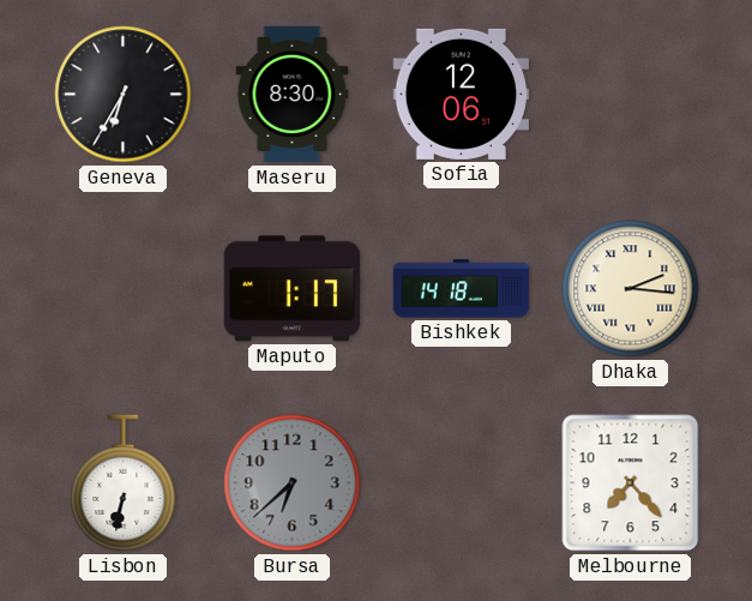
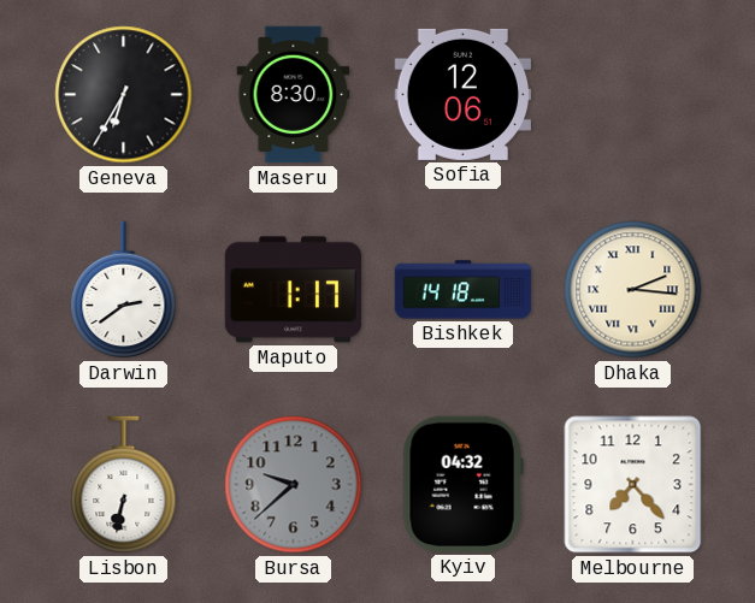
Darwin: none -> 2:39
Bursa: 6:38 -> 9:38
Kyiv: none -> 04:32
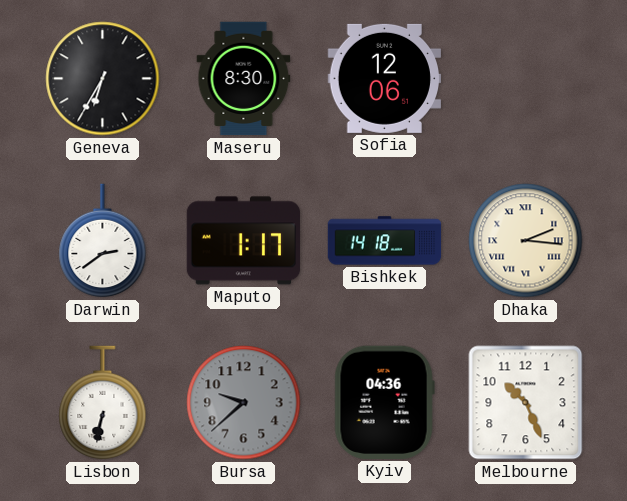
Kyiv: 04:32 -> 04:36
Melbourne: 7:23 -> 10:26
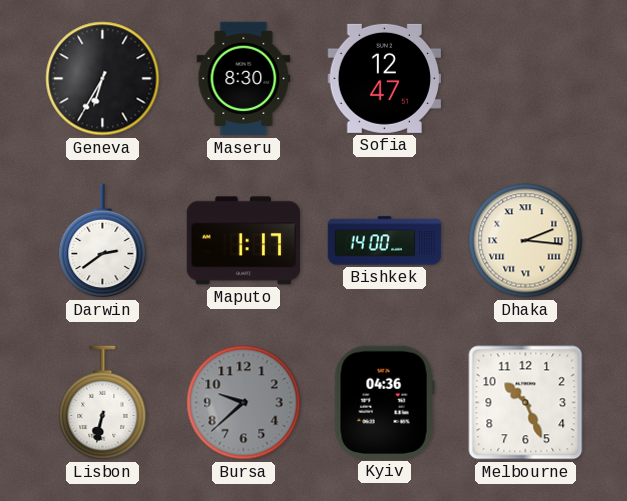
Sofia: 12:06 -> 12:47
Bishkek: 14:18 -> 14:00
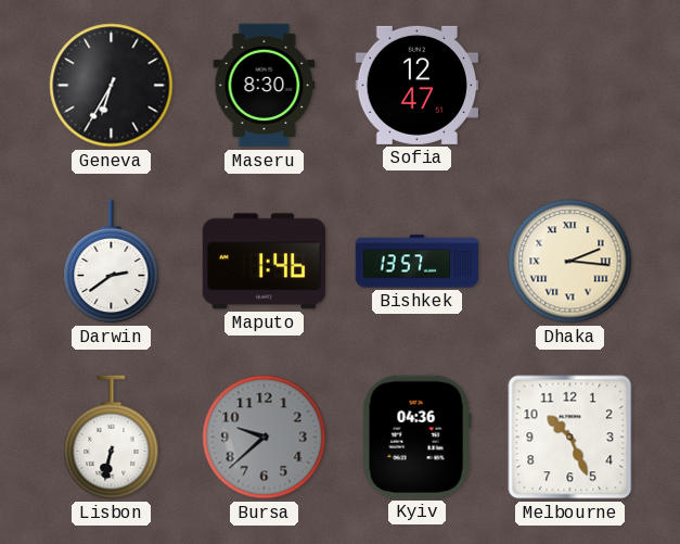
Maputo: 1:17 -> 1:46
Bishkek: 14:00 -> 13:57
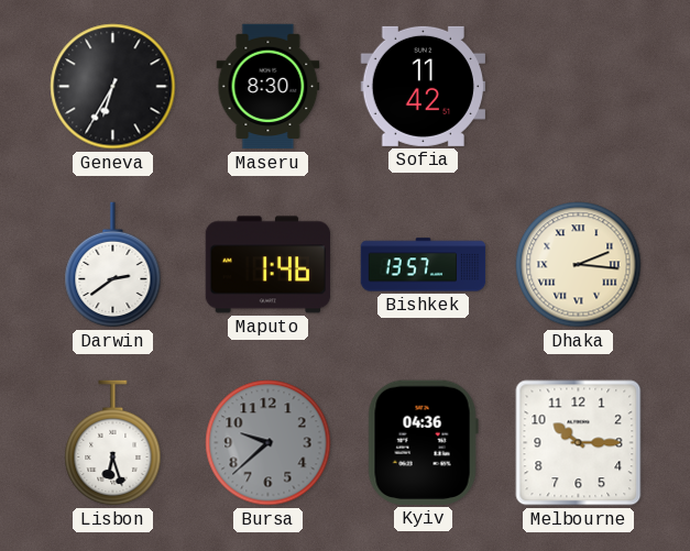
Sofia: 12:47 -> 11:42
Lisbon: 6:32 -> 6:27
Melbourne: 10:26 -> 10:15
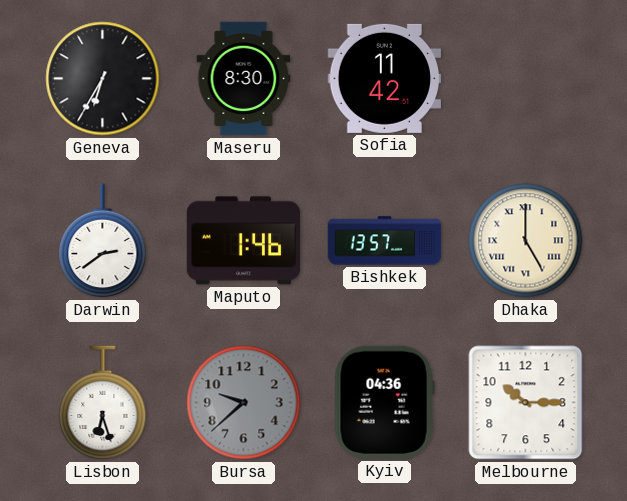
Dhaka: 2:16 -> 5:00
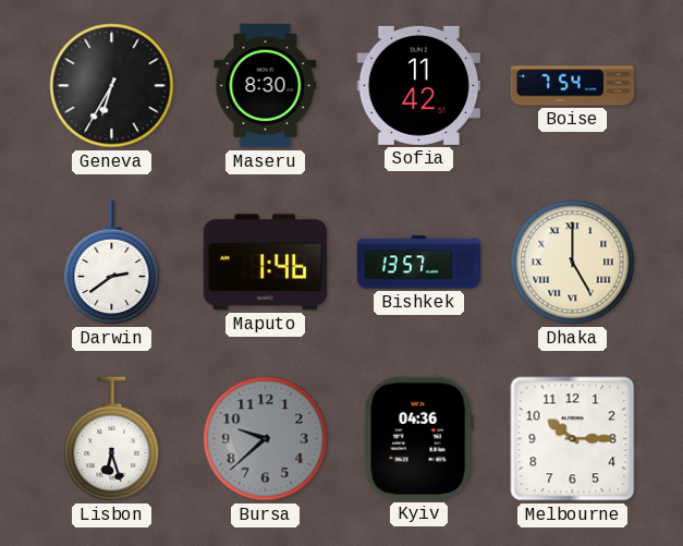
Boise: none -> 7:54
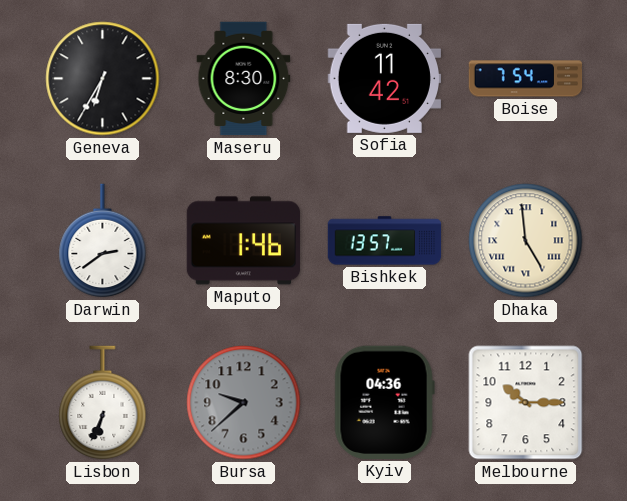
Dhaka: 5:00 -> 4:59
Lisbon: 6:27 -> 6:34
